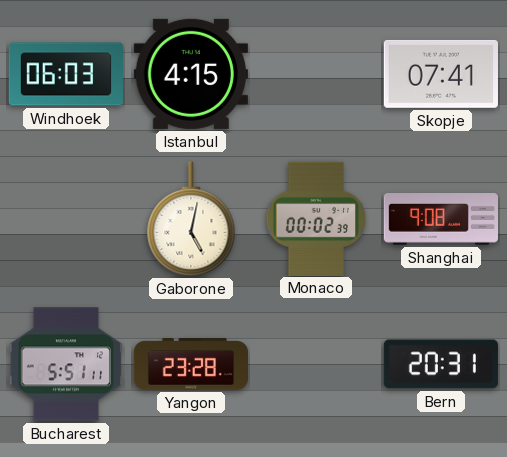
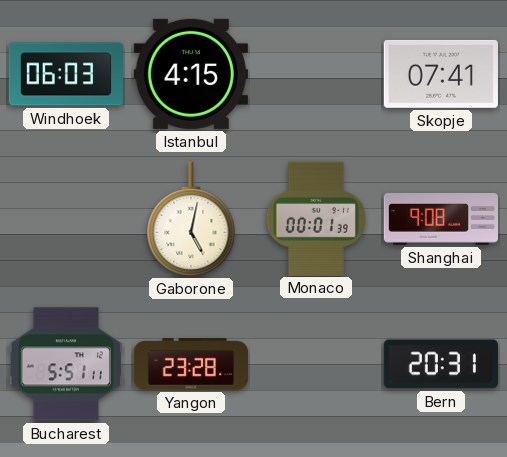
Monaco: 00:02 -> 00:01
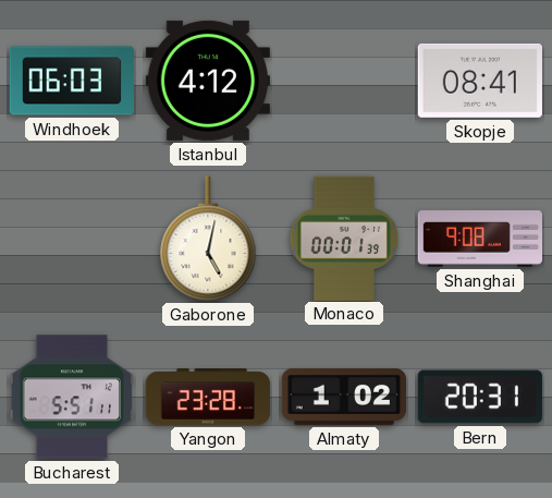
Istanbul: 4:15 -> 4:12
Skopje: 07:41 -> 08:41
Almaty: none -> 1:02
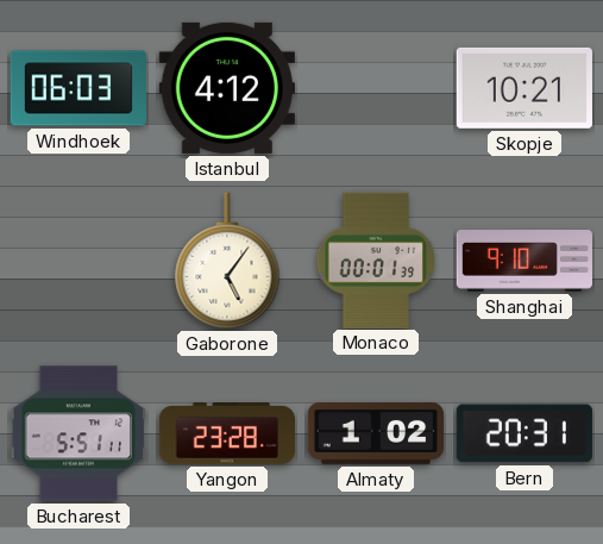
Skopje: 08:41 -> 10:21
Gaborone: 5:02 -> 5:06
Shanghai: 9:08 -> 9:10
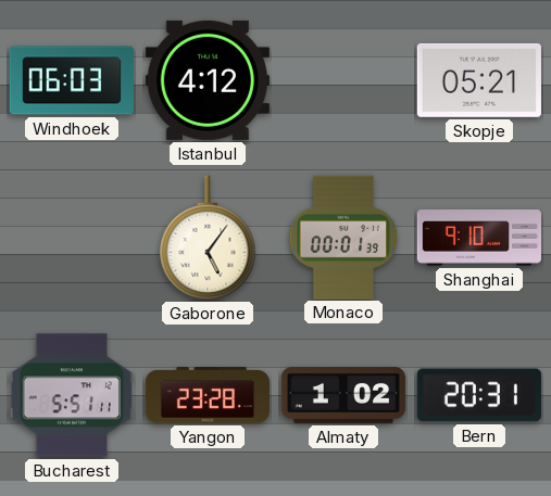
Skopje: 10:21 -> 05:21
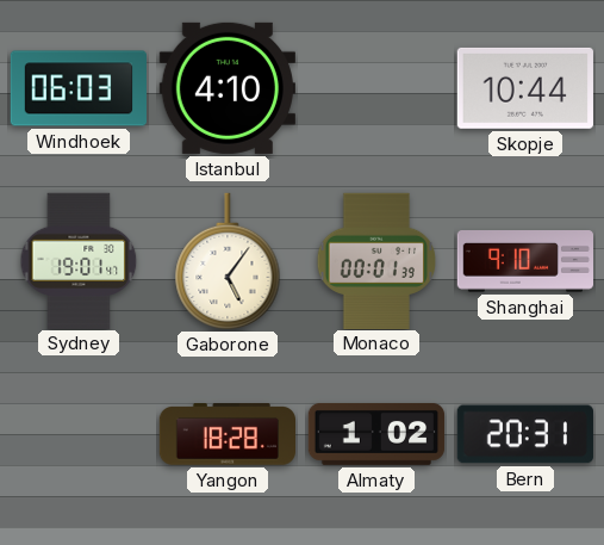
Istanbul: 4:12 -> 4:10
Skopje: 05:21 -> 10:44
Sydney: none -> 19:01
Bucharest: 5:51 -> none
Yangon: 23:28 -> 18:28
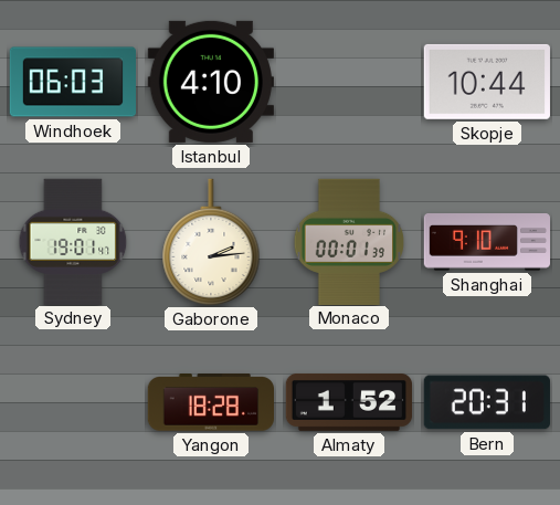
Gaborone: 5:06 -> 2:14
Almaty: 1:02 -> 1:52
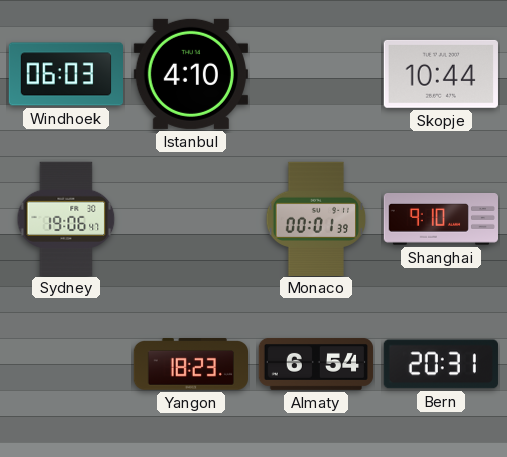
Sydney: 19:01 -> 19:06
Gaborone: 2:14 -> none
Yangon: 18:28 -> 18:23
Almaty: 1:52 -> 6:54
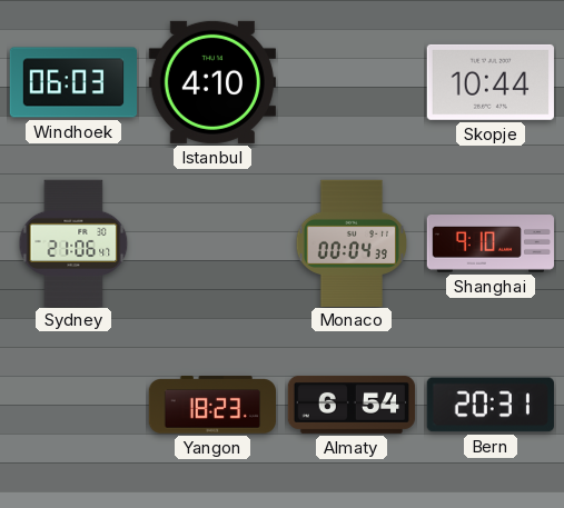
Sydney: 19:06 -> 21:06
Monaco: 00:01 -> 00:04
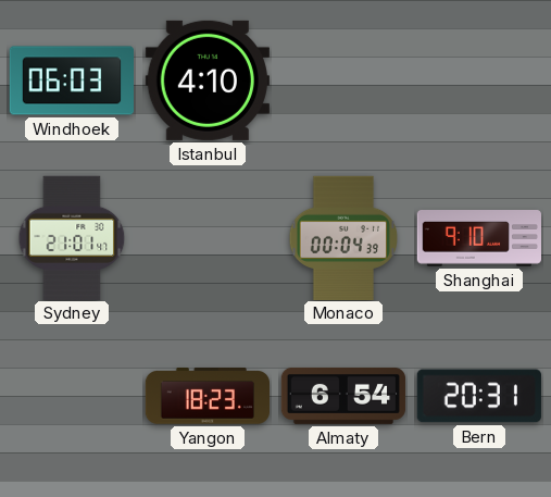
Skopje: 10:44 -> none
Sydney: 21:06 -> 21:01
